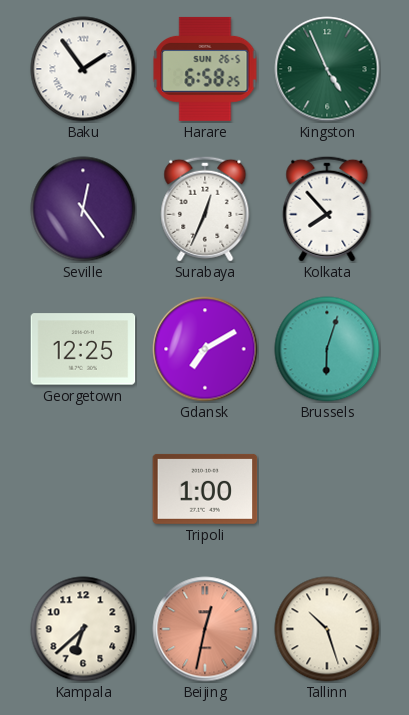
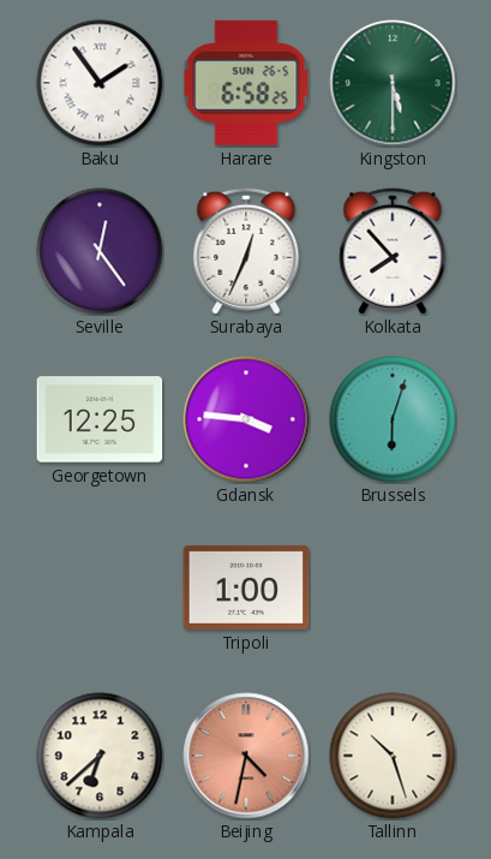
Kingston: 4:56 -> 5:30
Gdansk: 7:10 -> 3:46
Beijing: 12:32 -> 4:32
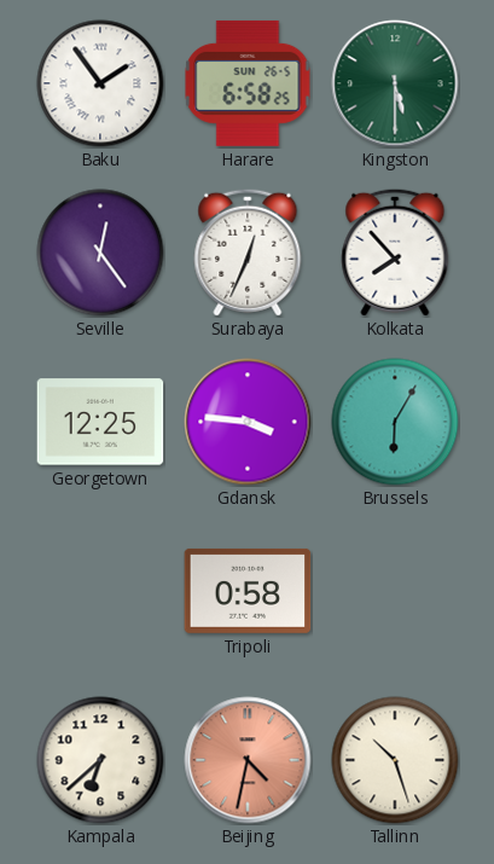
Brussels: 6:03 -> 6:05
Tripoli: 1:00 -> 0:58
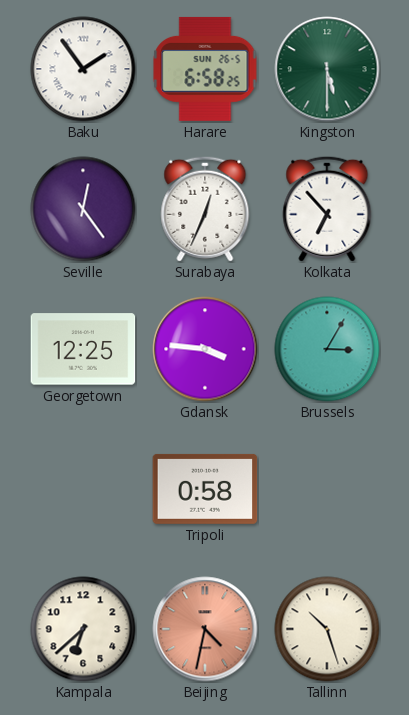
Kolkata: 7:53 -> 6:53
Brussels: 6:05 -> 3:05
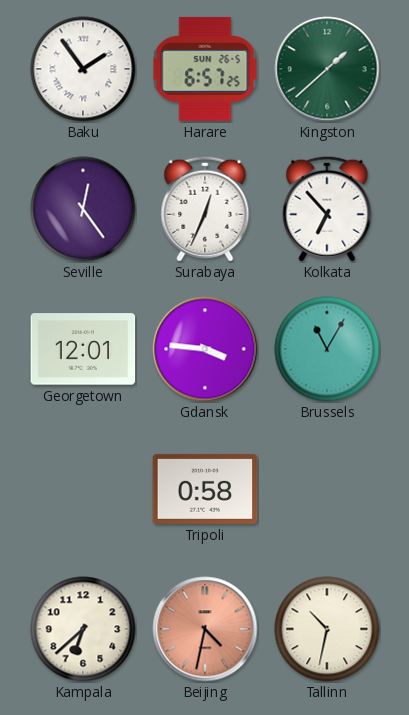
Harare: 6:58 -> 6:57
Kingston: 5:30 -> 1:38
Georgetown: 12:25 -> 12:01
Brussels: 3:05 -> 11:05
Tallinn: 10:27 -> 10:32
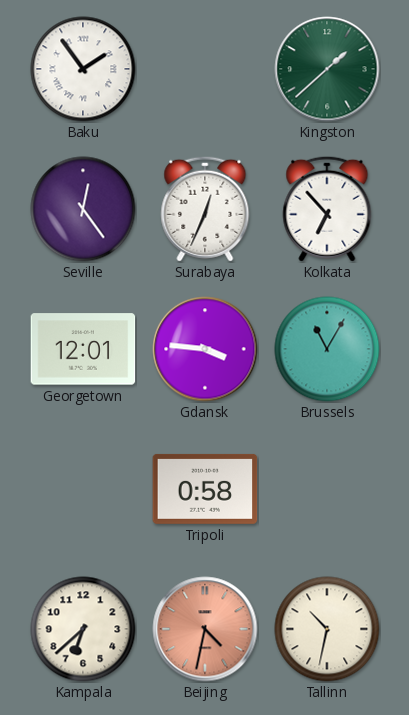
Harare: 6:57 -> none
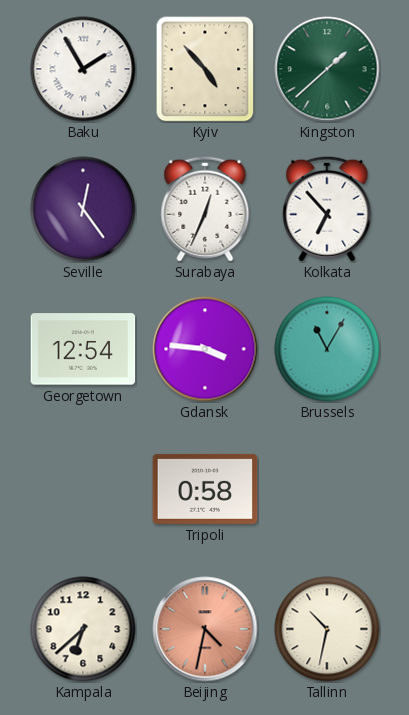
Baku: 1:54 -> 1:55
Kyiv: none -> 4:53
Georgetown: 12:01 -> 12:54
